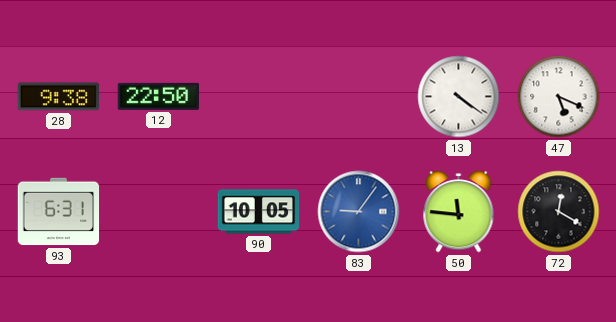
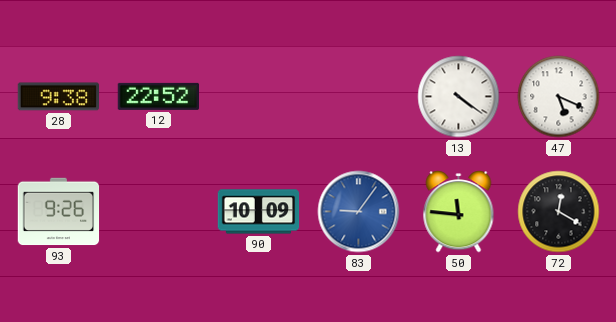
12: 22:50 -> 22:52
93: 6:31 -> 9:26
90: 10:05 -> 10:09
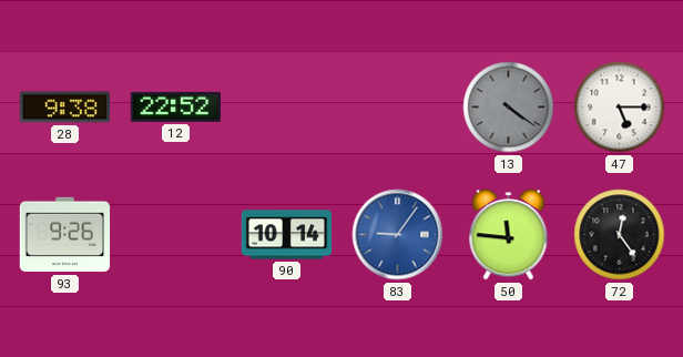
13 dial: white -> grey
47: 5:19 -> 5:15
90: 10:09 -> 10:14
72: 12:20 -> 12:24
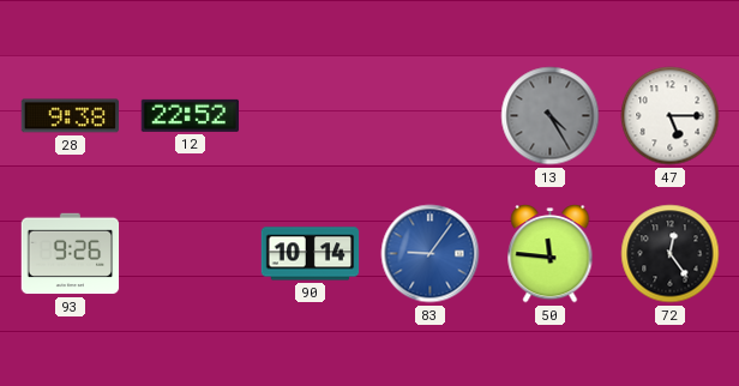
13: 4:21 -> 4:25
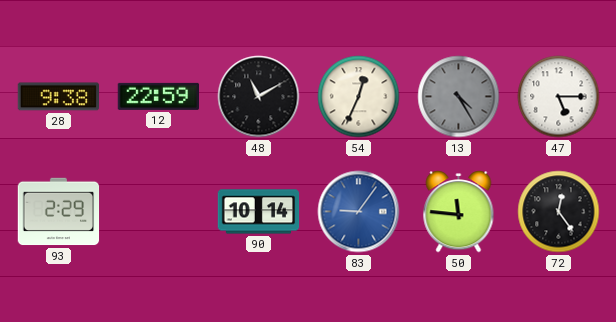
12: 22:52 -> 22:59
48: none -> 11:10
54: none -> 12:34
93: 9:26 -> 2:29
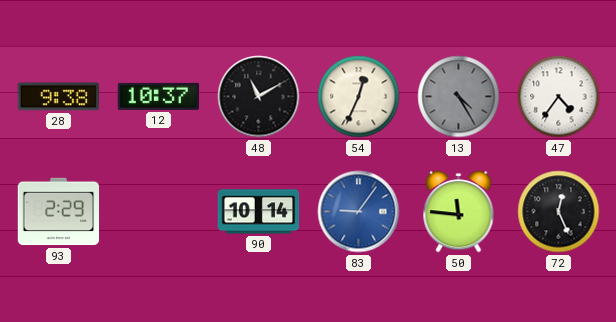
12: 22:59 -> 10:37
47: 5:15 -> 4:36
72: 12:24 -> 12:26
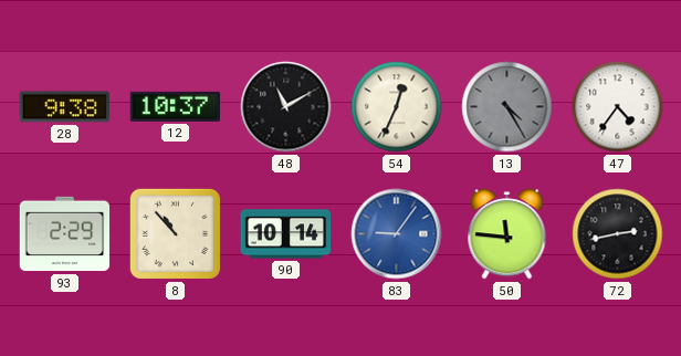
8: none -> 10:53
72: 12:26 -> 2:43
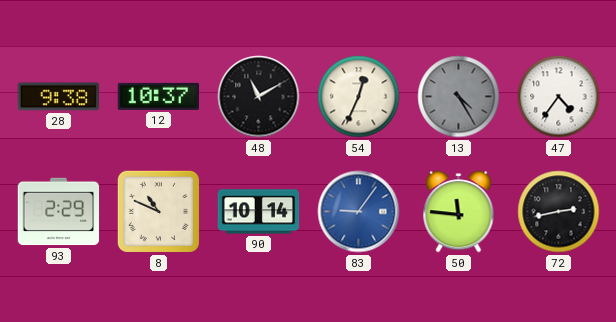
8: 10:53 -> 10:49
